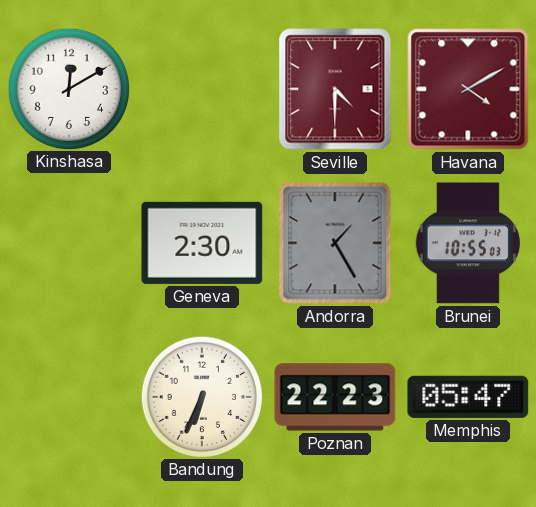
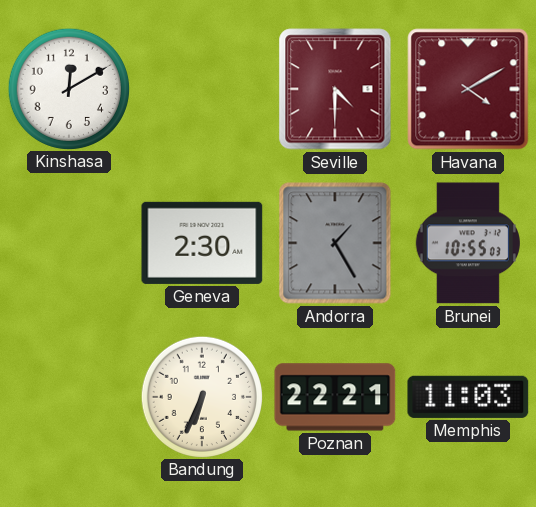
Poznan: 22:23 -> 22:21
Memphis: 05:47 -> 11:03
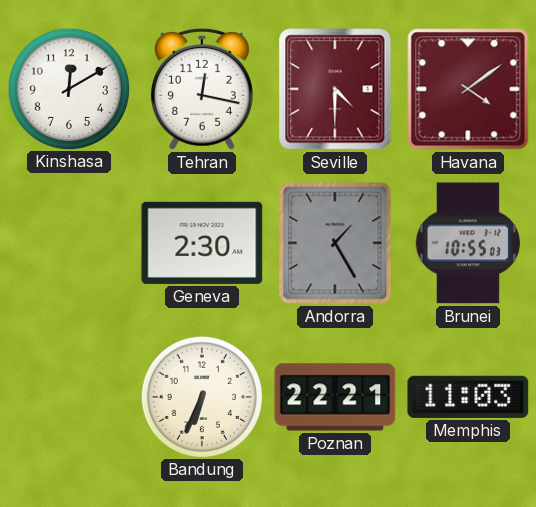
Tehran: none -> 12:17
Havana: 4:10 -> 4:09
